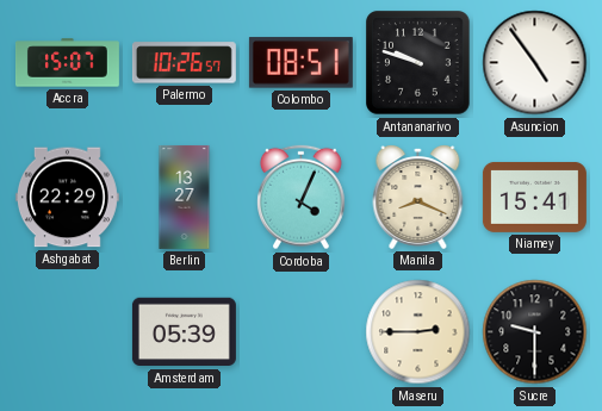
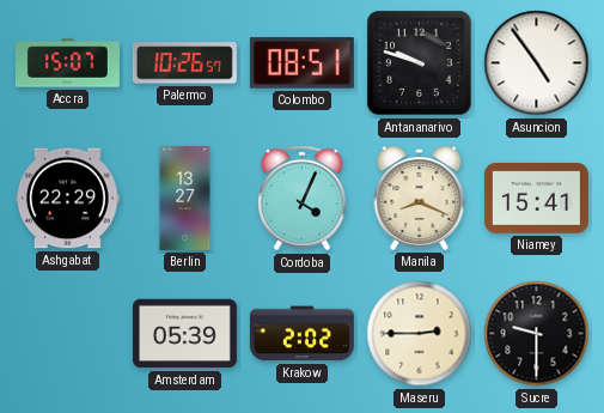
Krakow: none -> 2:02
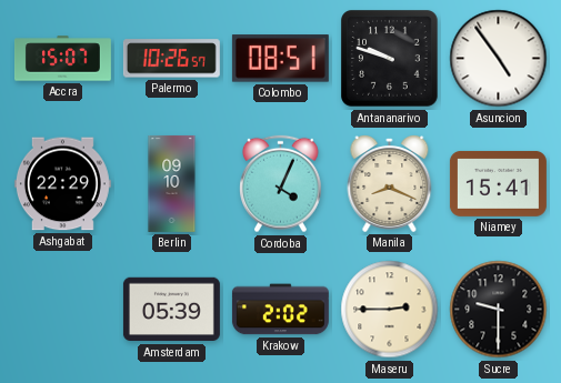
Berlin: 13:27 -> 09:10
